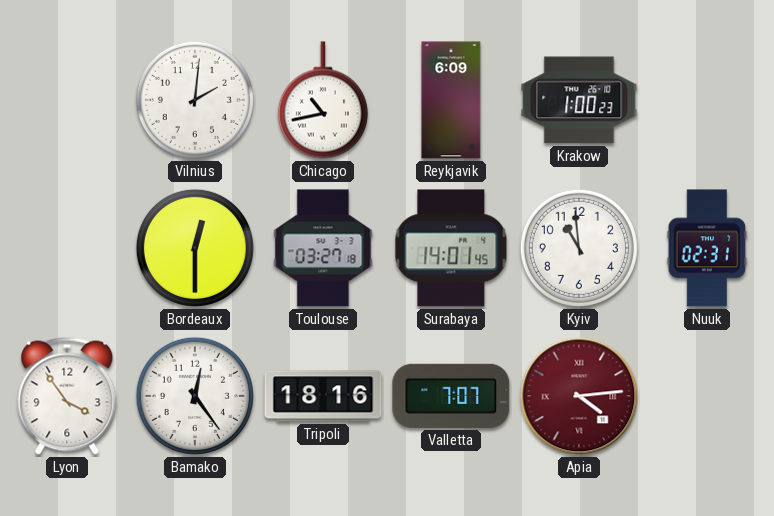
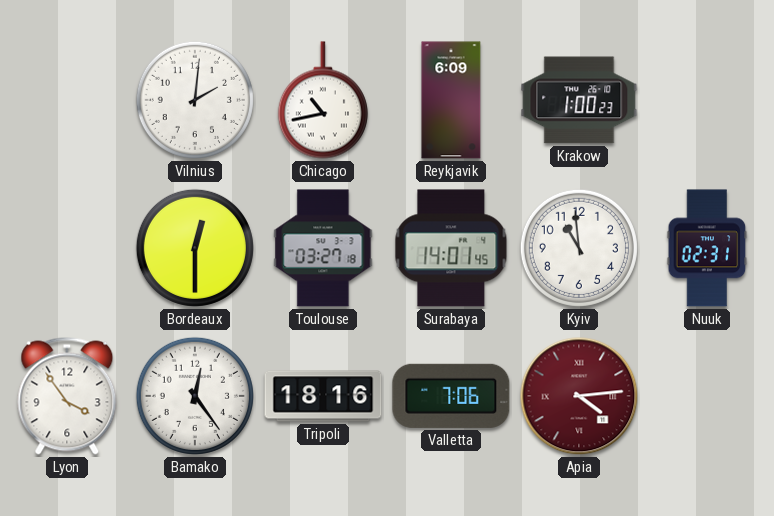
Valletta: 7:07 -> 7:06
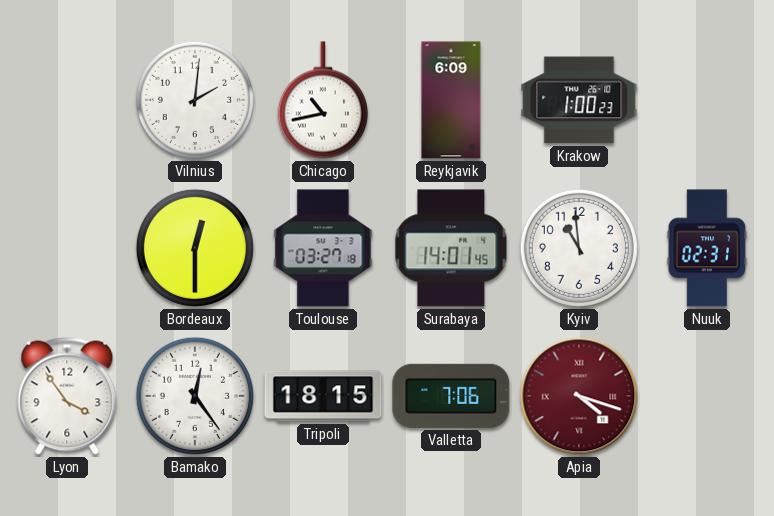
Tripoli: 18:16 -> 18:15
Apia: 4:14 -> 4:18
